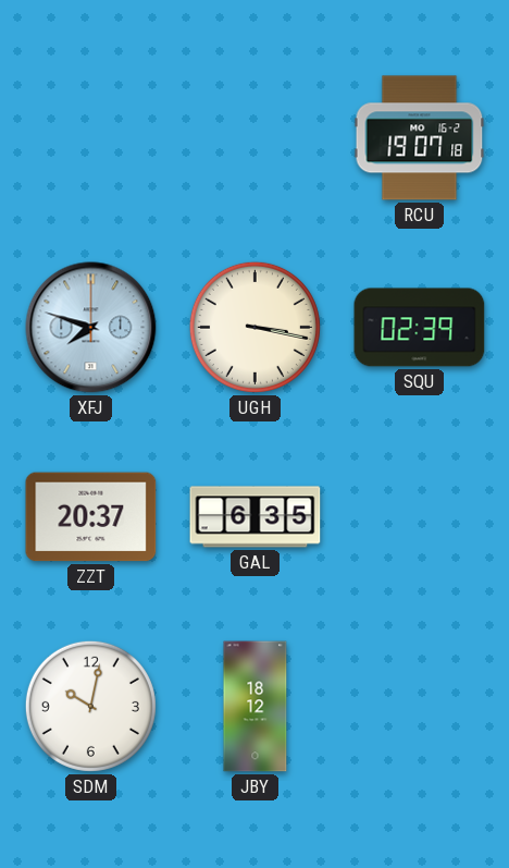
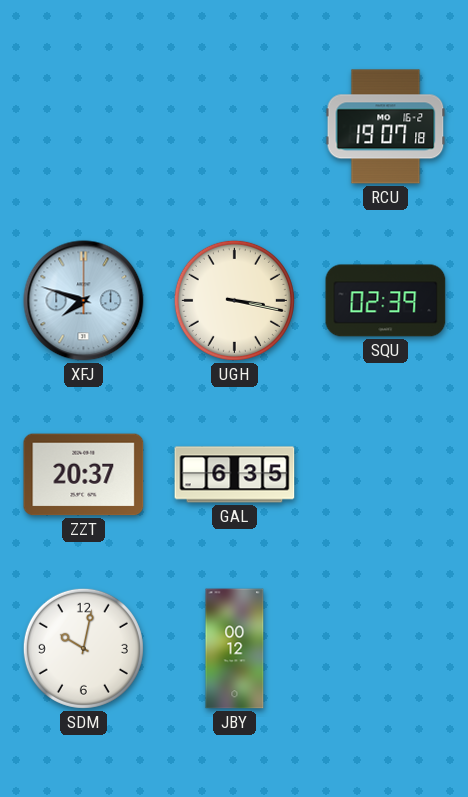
JBY: 18:12 -> 00:12
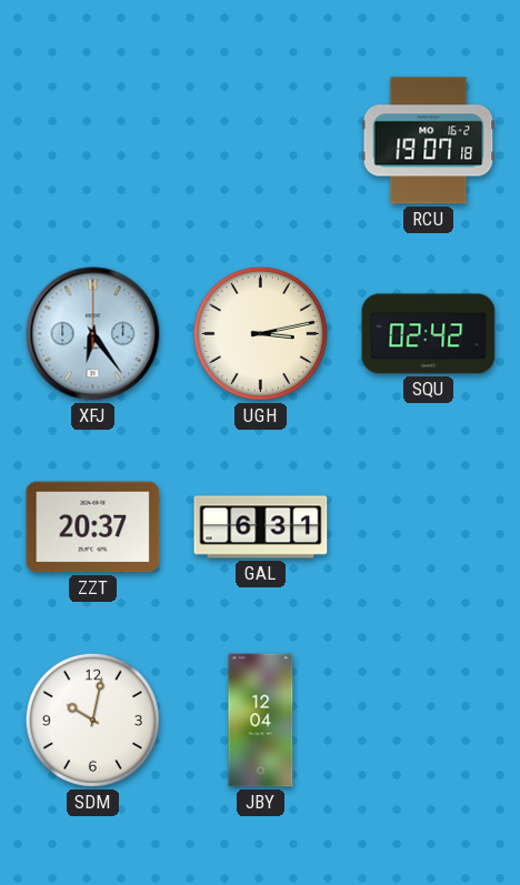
XFJ: 7:48 -> 6:24
UGH: 3:17 -> 3:13
SQU: 02:39 -> 02:42
GAL: 6:35 -> 6:31
JBY: 00:12 -> 12:04
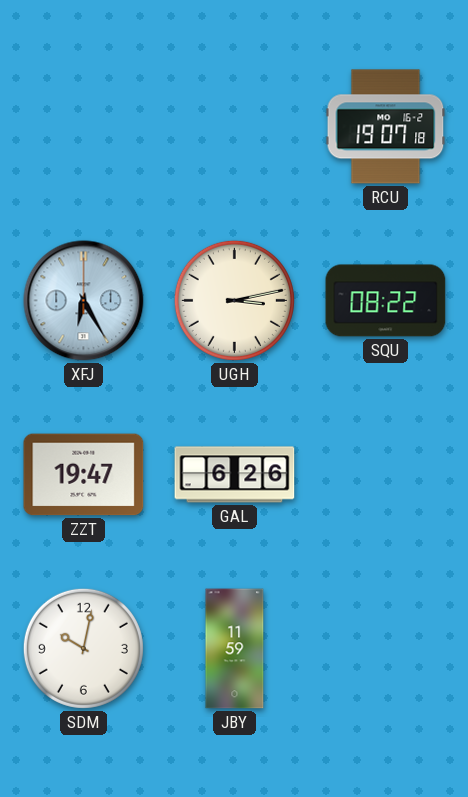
XFJ: 6:24 -> 6:25
SQU: 02:42 -> 08:22
ZZT: 20:37 -> 19:47
GAL: 6:31 -> 6:26
JBY: 12:04 -> 11:59
